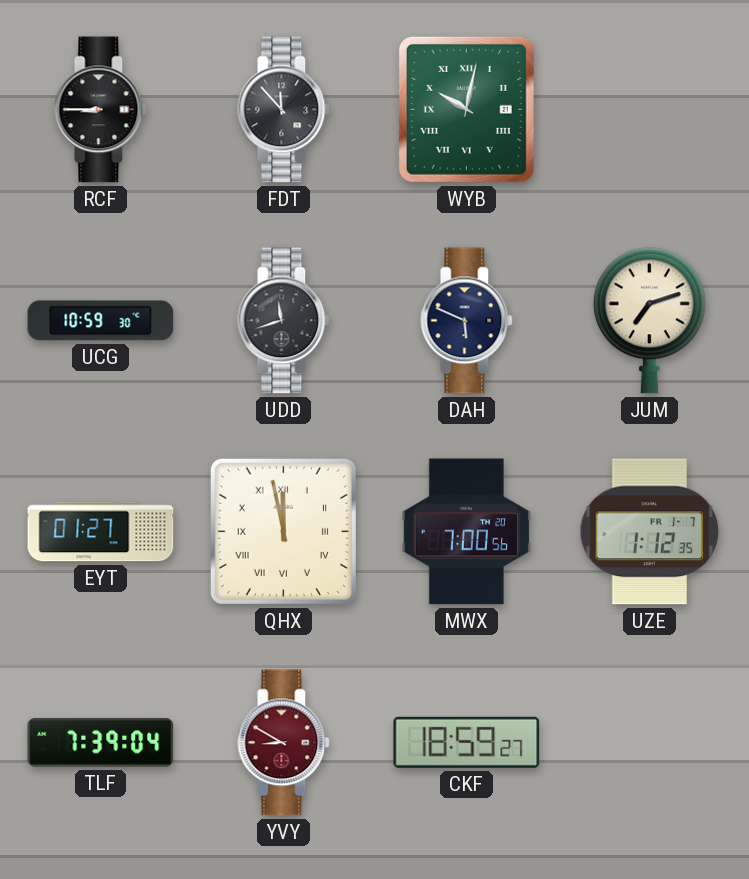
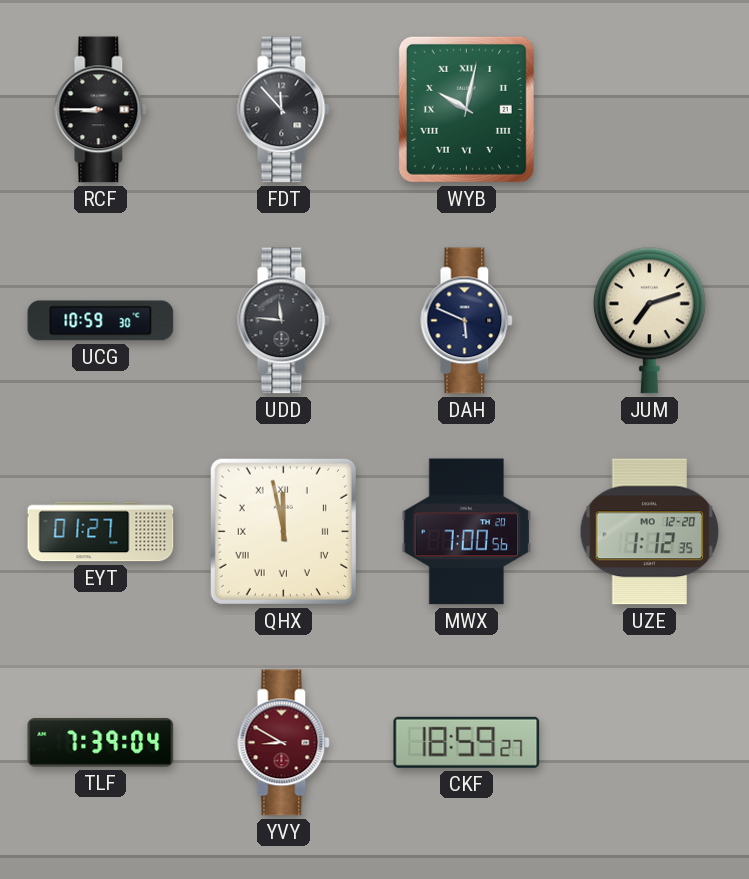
UDD: 11:42 -> 11:46
UZE date: FR 1-7 -> MO 12-20
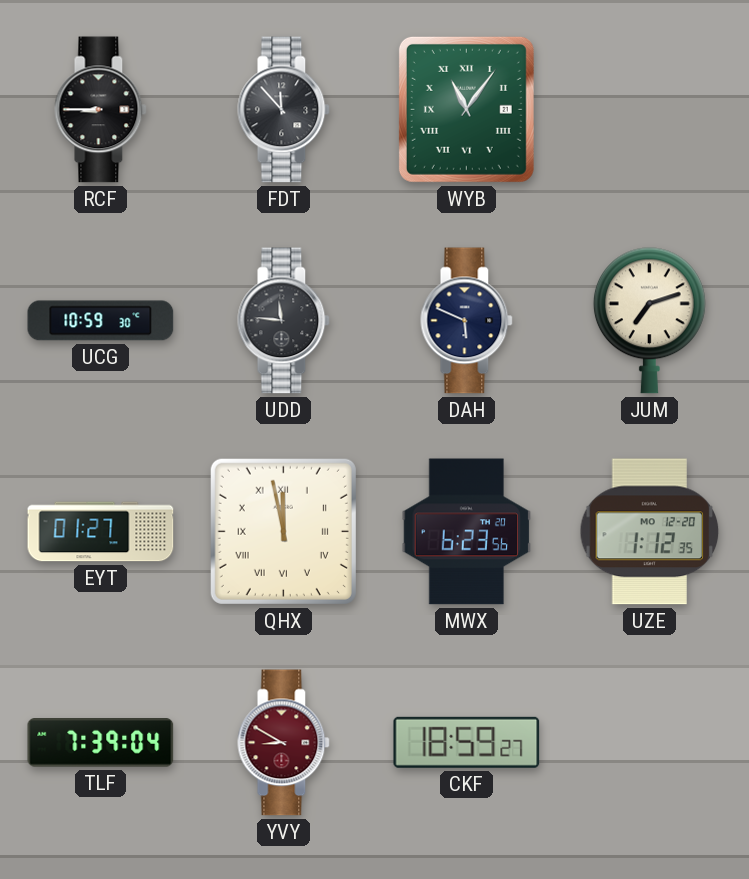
WYB: 10:02 -> 11:06
MWX: 7:00 -> 6:23
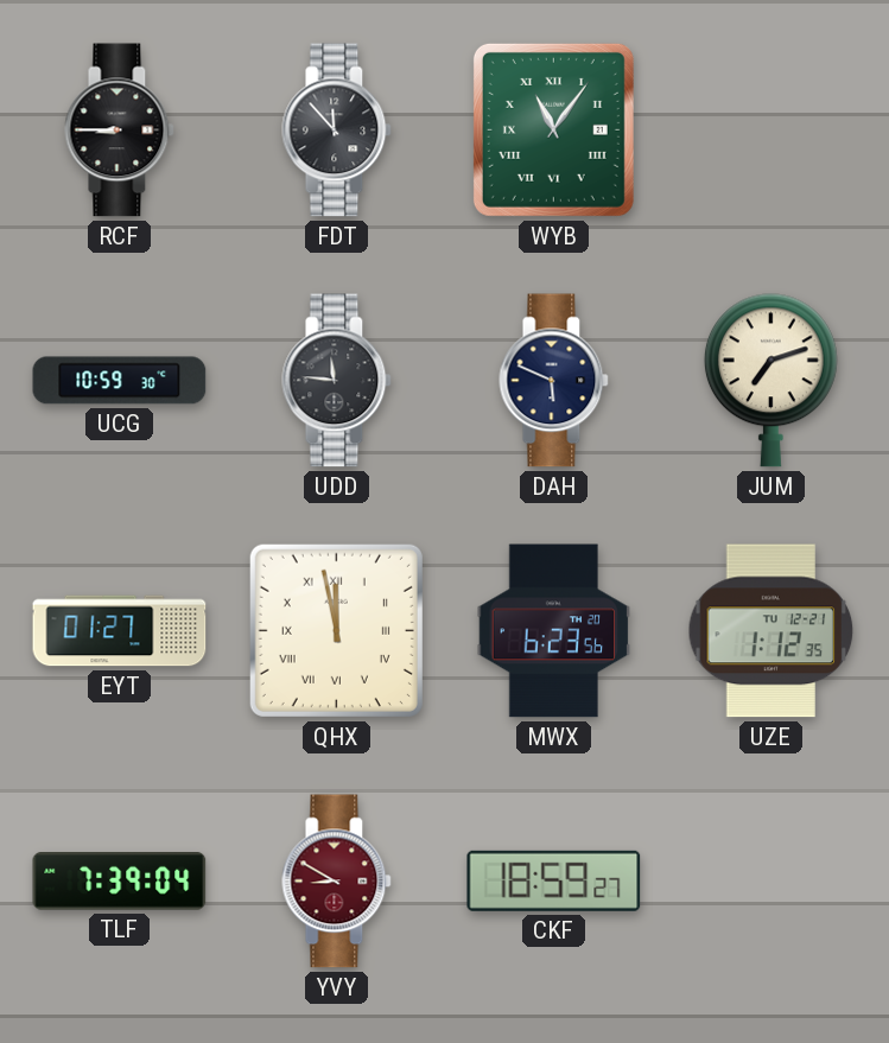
UZE date: MO 12-20 -> TU 12-21
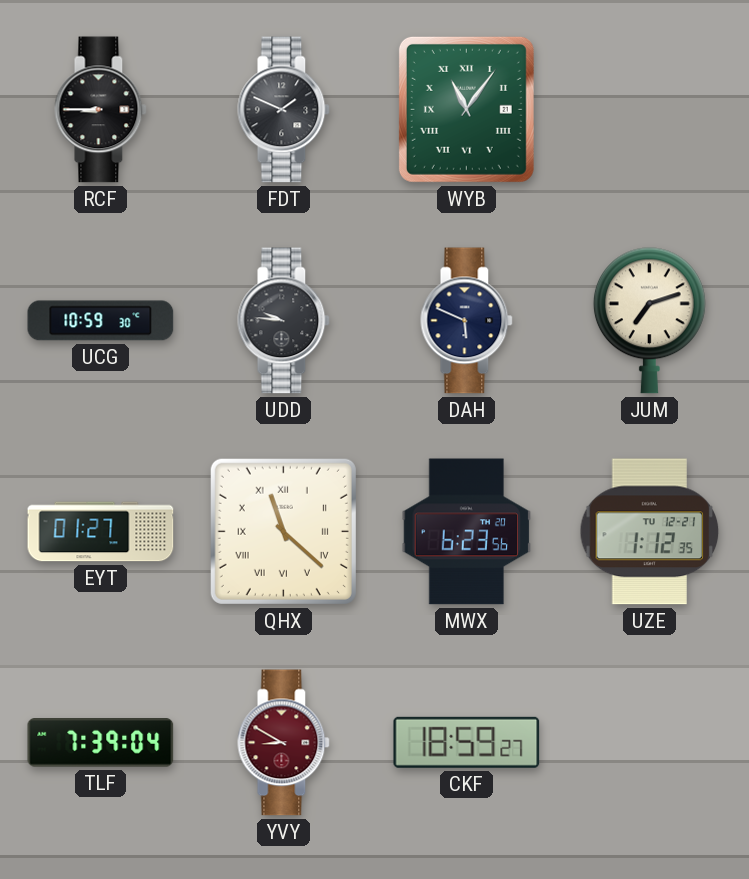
FDT: 11:53 -> 1:49
UDD: 11:46 -> 9:46
QHX: 11:58 -> 11:22
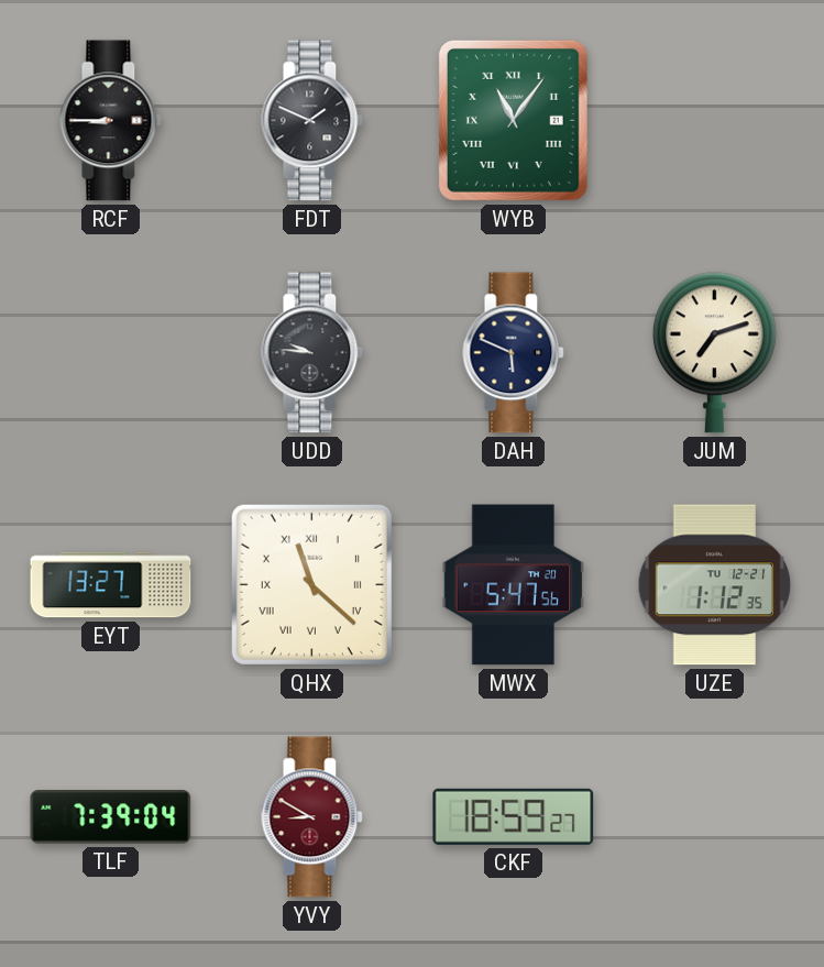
UCG: 10:59 -> none
EYT: 01:27 -> 13:27
MWX: 6:23 -> 5:47
